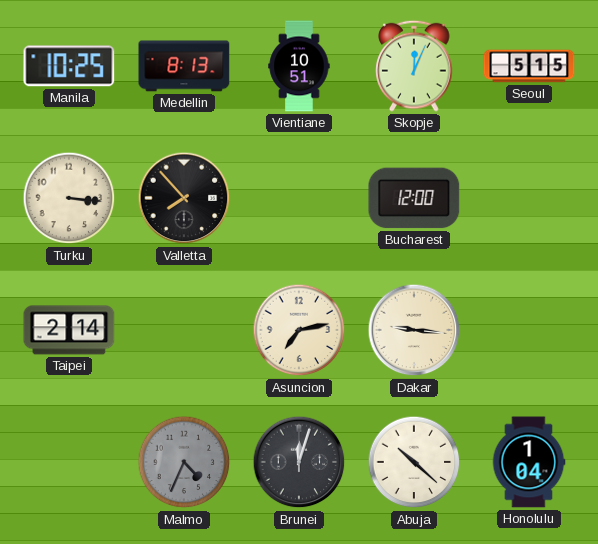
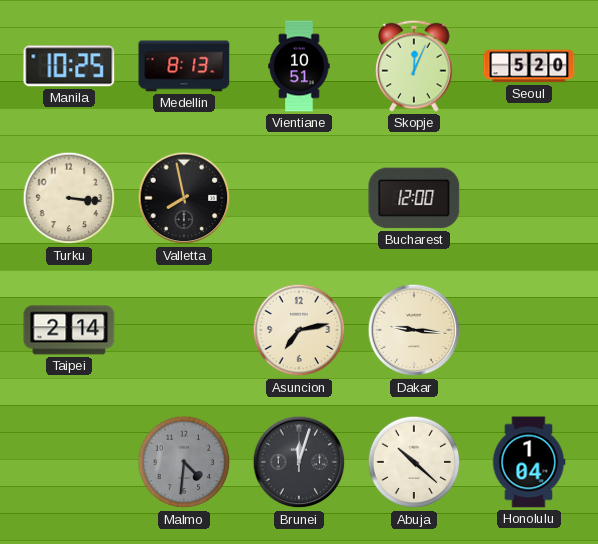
Seoul: 5:15 -> 5:20
Valletta: 7:53 -> 7:58
Malmo: 4:34 -> 4:31
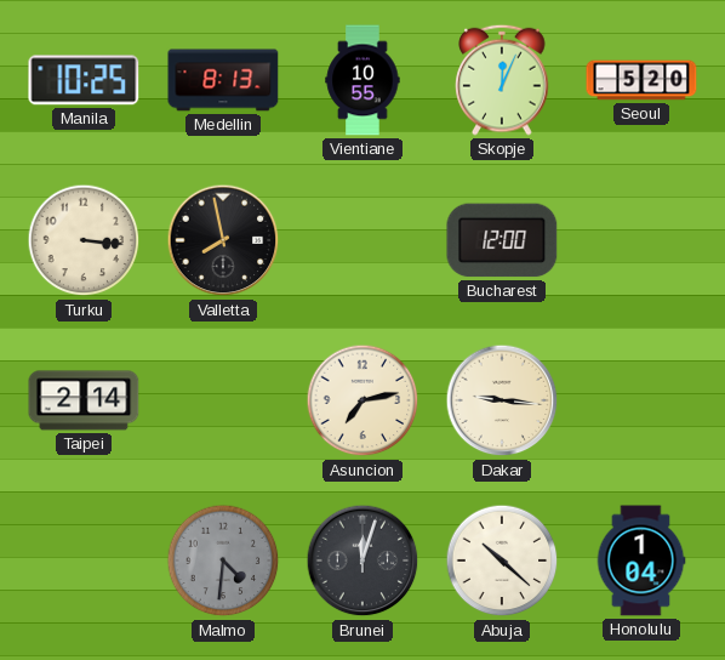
Vientiane: 10:51 -> 10:55
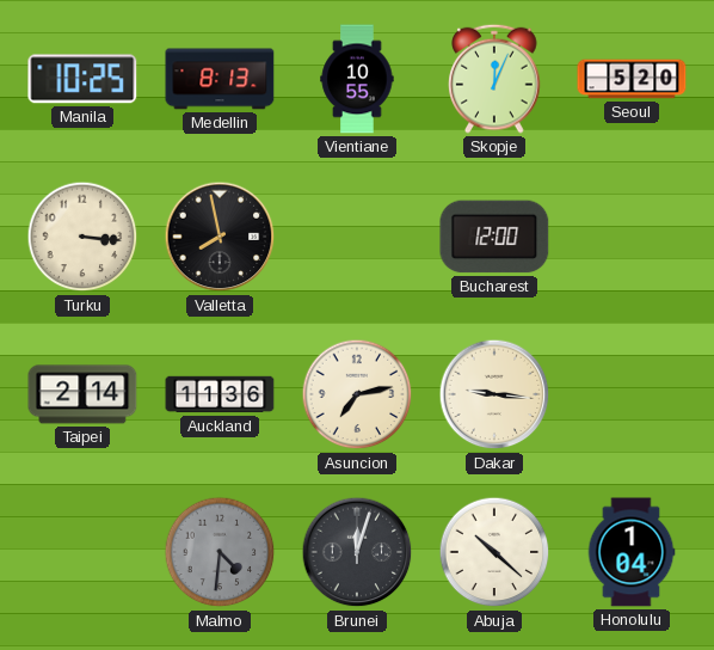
Auckland: none -> 11:36
